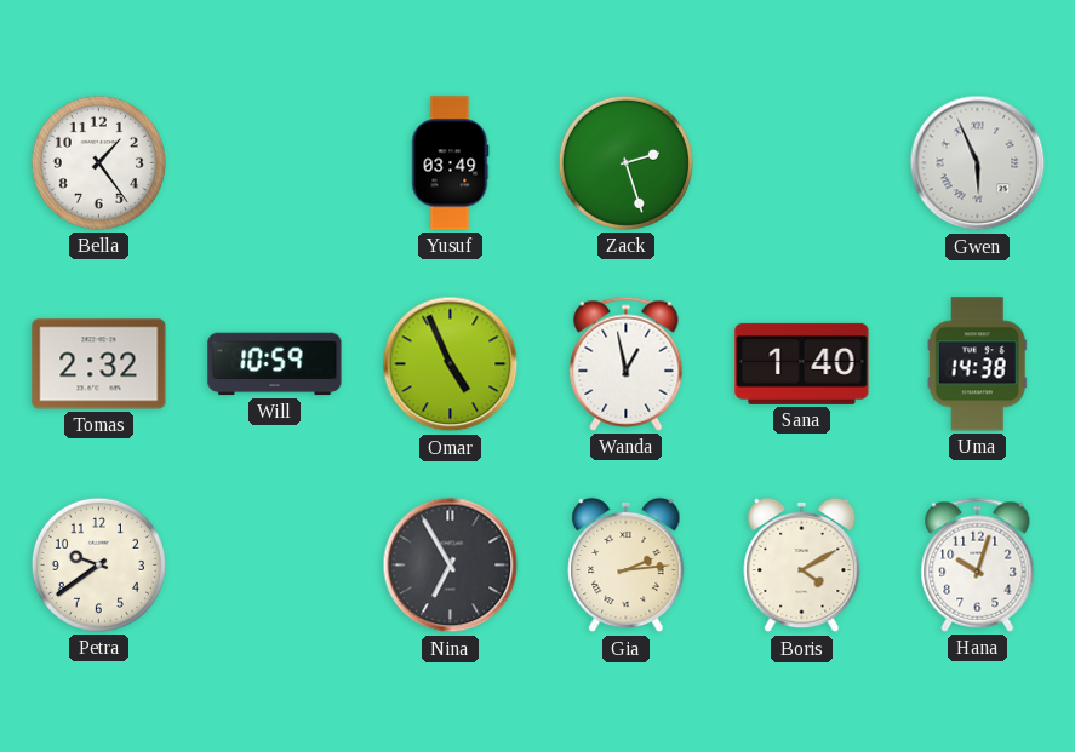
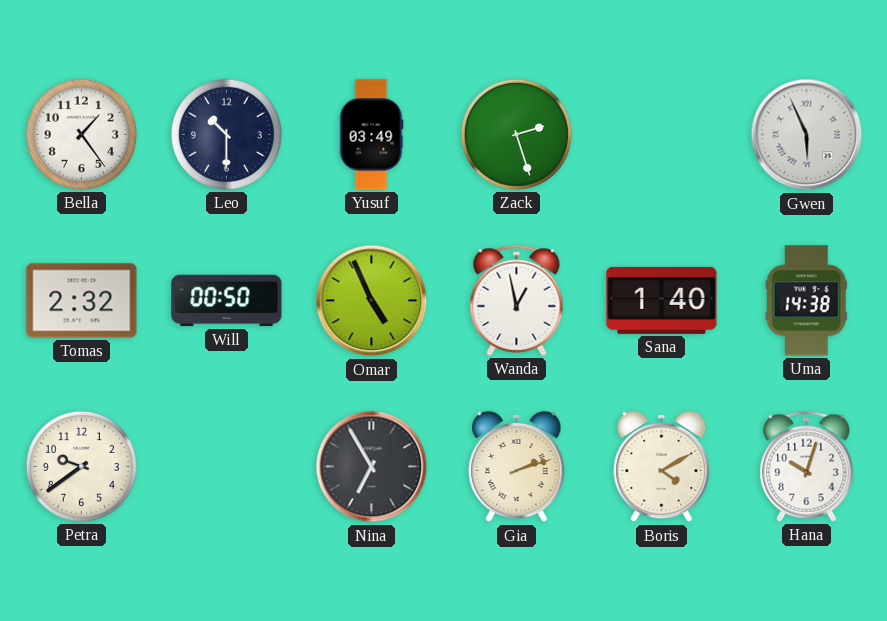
Leo: none -> 10:30
Will: 10:59 -> 00:50
Gia: 2:14 -> 2:12
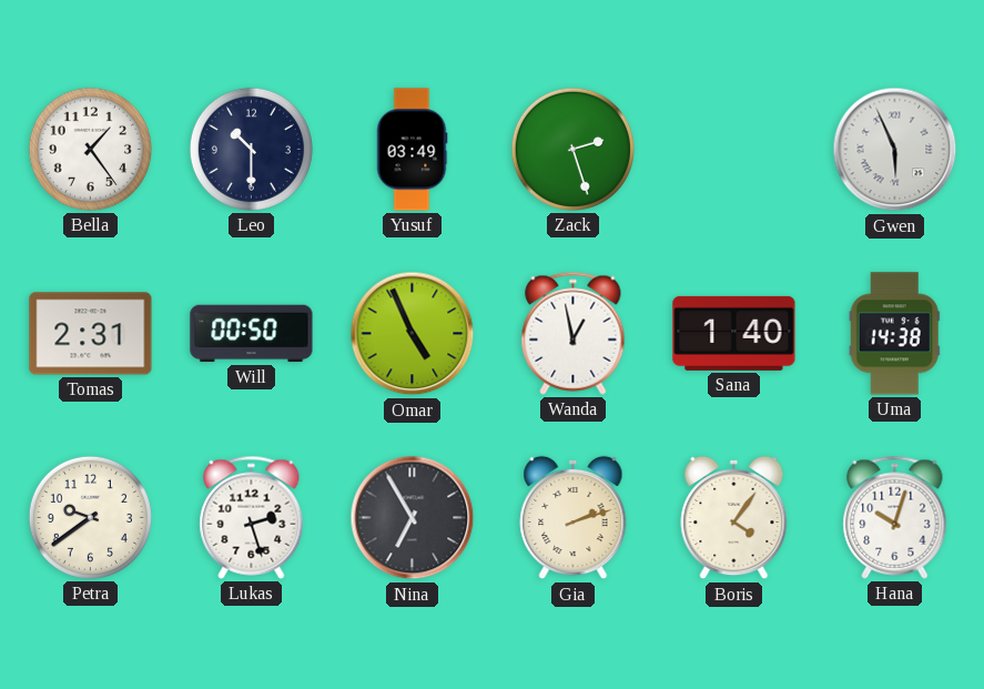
Tomas: 2:32 -> 2:31
Lukas: none -> 2:27
Boris: 4:10 -> 4:06
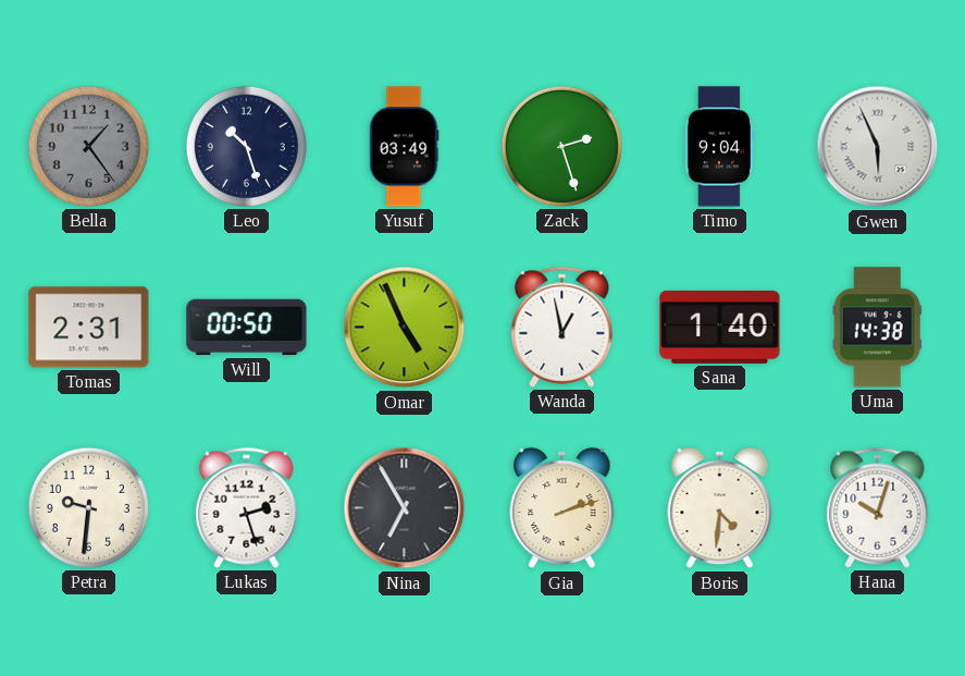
Bella dial: white -> grey
Leo: 10:30 -> 10:27
Timo: none -> 9:04
Petra: 9:39 -> 9:31
Boris: 4:06 -> 4:31
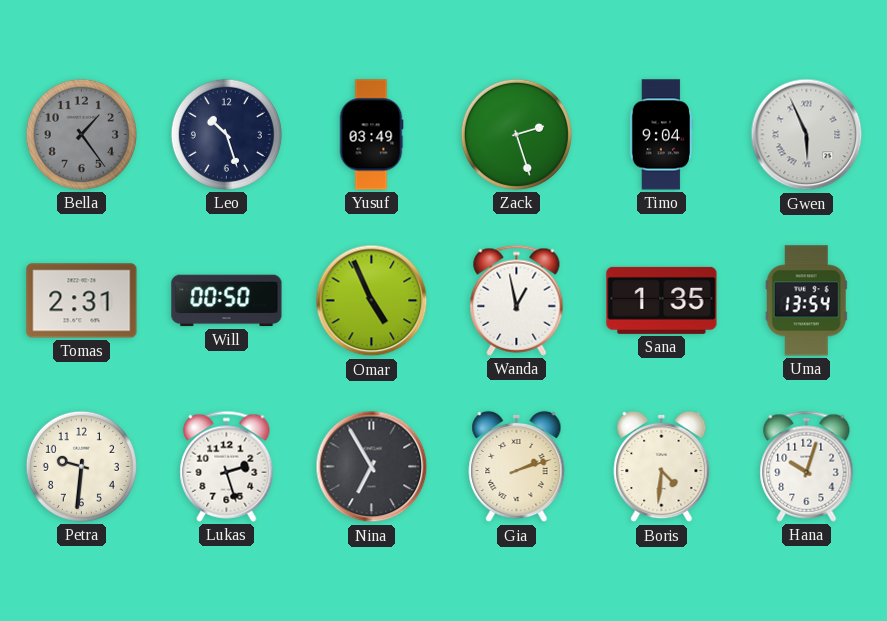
Sana: 1:40 -> 1:35
Uma: 14:38 -> 13:54
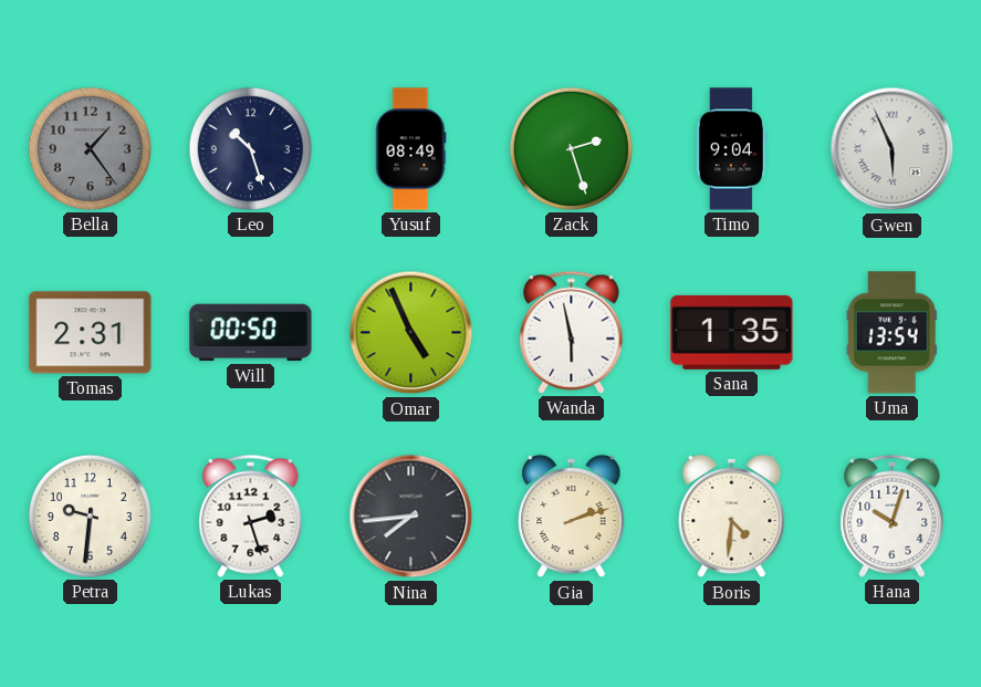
Yusuf: 03:49 -> 08:49
Wanda: 12:58 -> 5:58
Nina: 6:55 -> 7:44
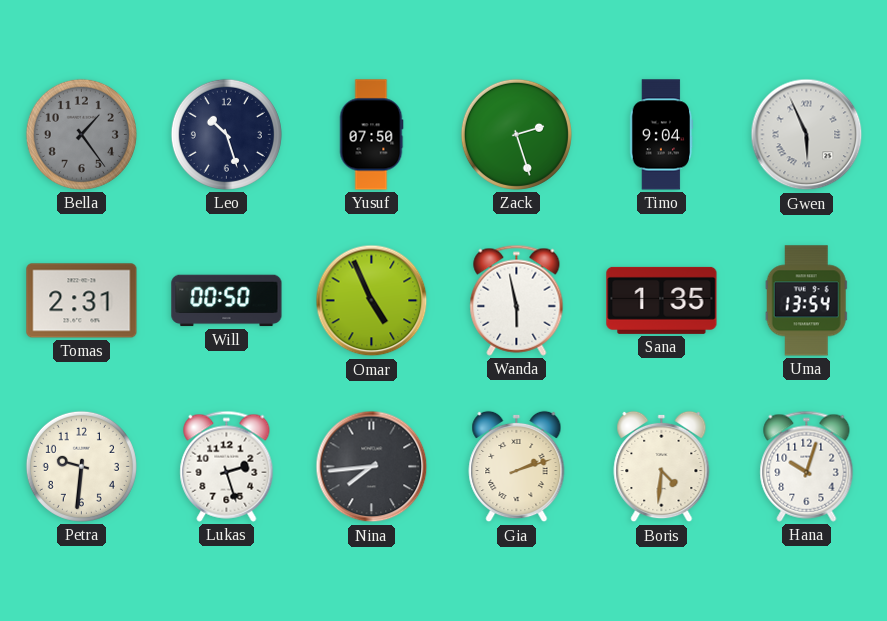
Yusuf: 08:49 -> 07:50
